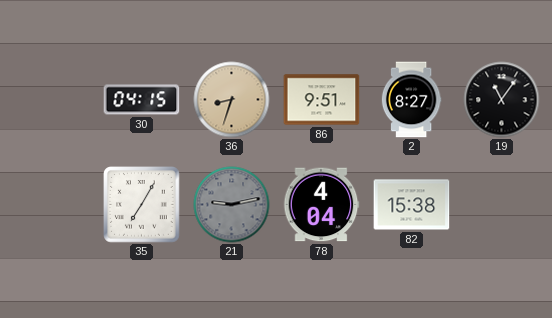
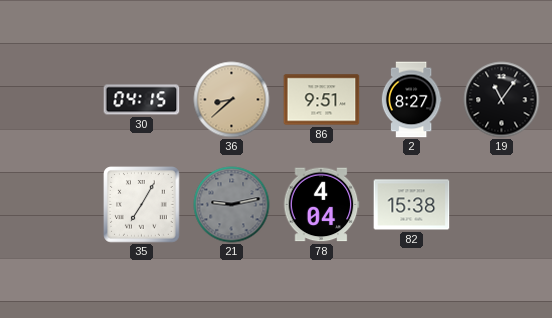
36: 8:33 -> 8:38
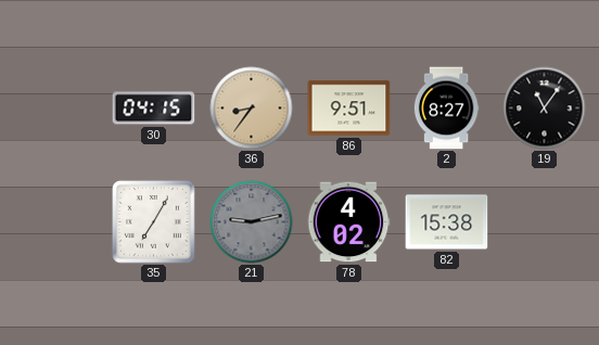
36: 8:38 -> 8:36
78: 4:04 -> 4:02
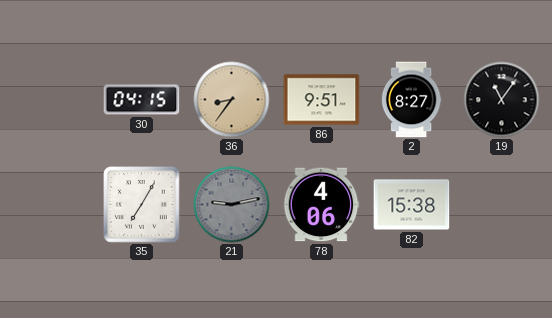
78: 4:02 -> 4:06
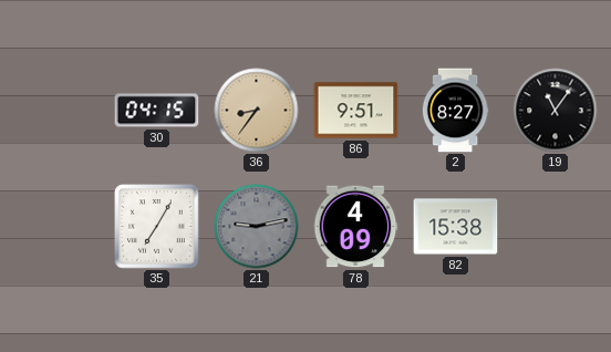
78: 4:06 -> 4:09
